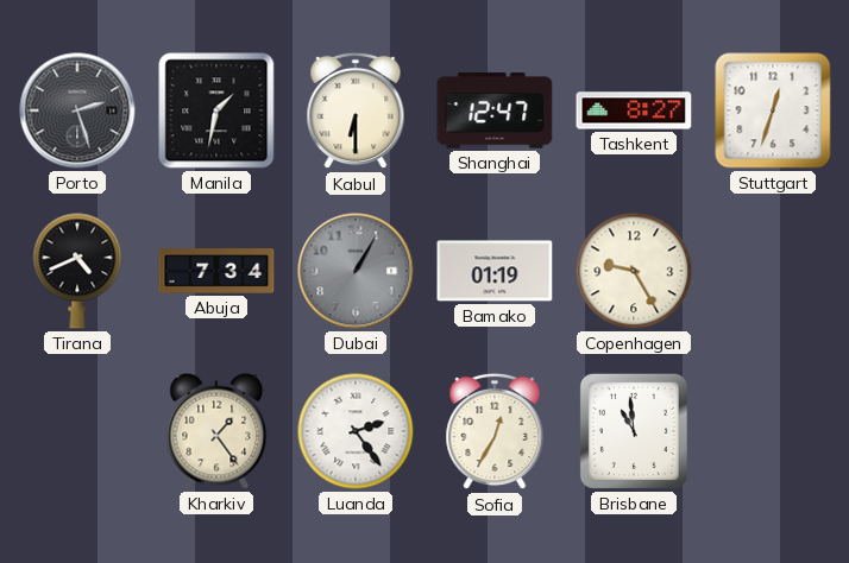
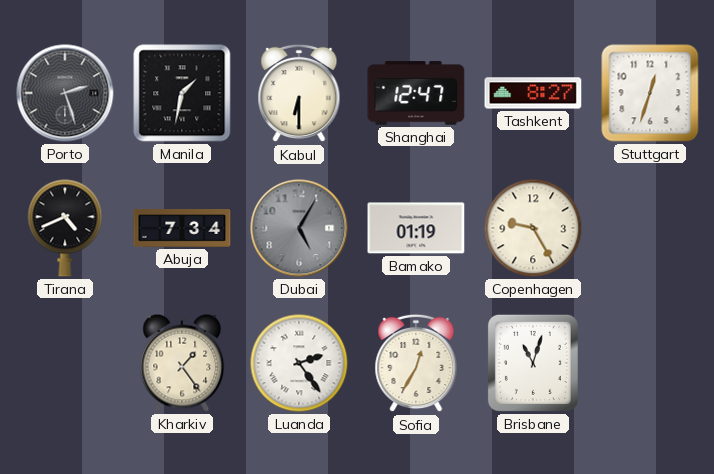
Dubai: 1:05 -> 5:05
Brisbane: 10:59 -> 11:03
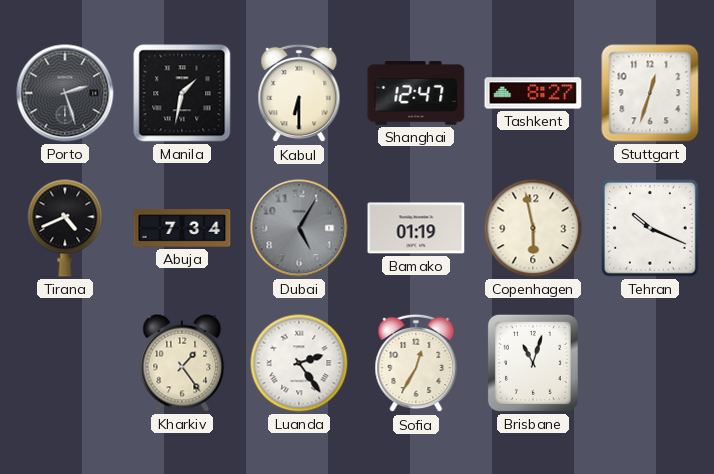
Copenhagen: 9:25 -> 5:58
Tehran: none -> 10:19
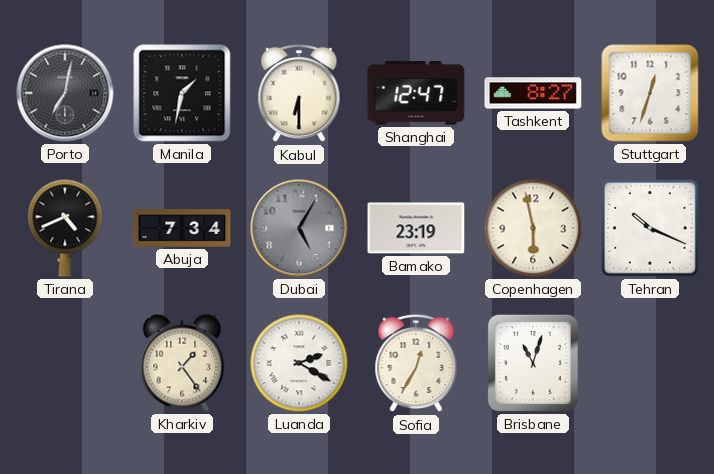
Porto: 2:27 -> 7:02
Bamako: 01:19 -> 23:19
Luanda: 2:24 -> 2:20
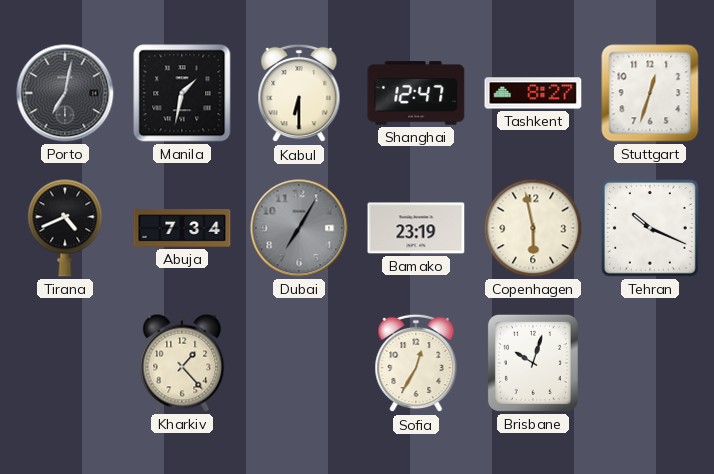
Dubai: 5:05 -> 7:05
Kharkiv: 1:24 -> 1:23
Luanda: 2:20 -> none
Brisbane: 11:03 -> 10:03
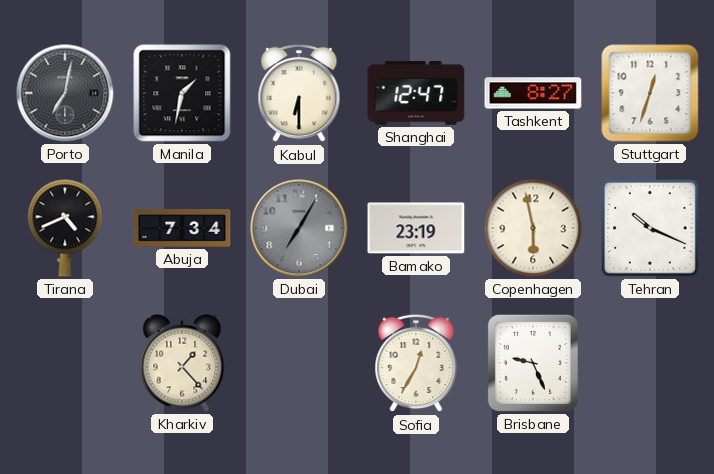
Brisbane: 10:03 -> 9:26
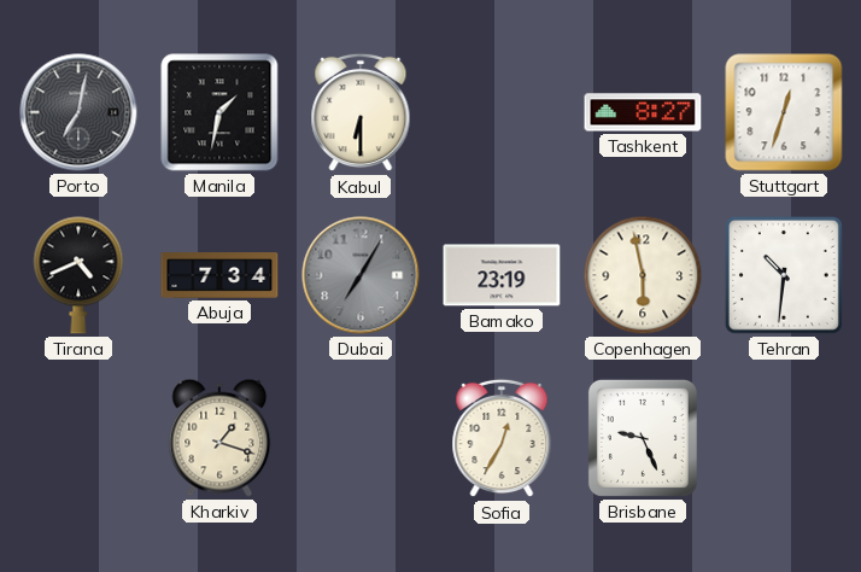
Shanghai: 12:47 -> none
Tehran: 10:19 -> 10:31
Kharkiv: 1:23 -> 1:18
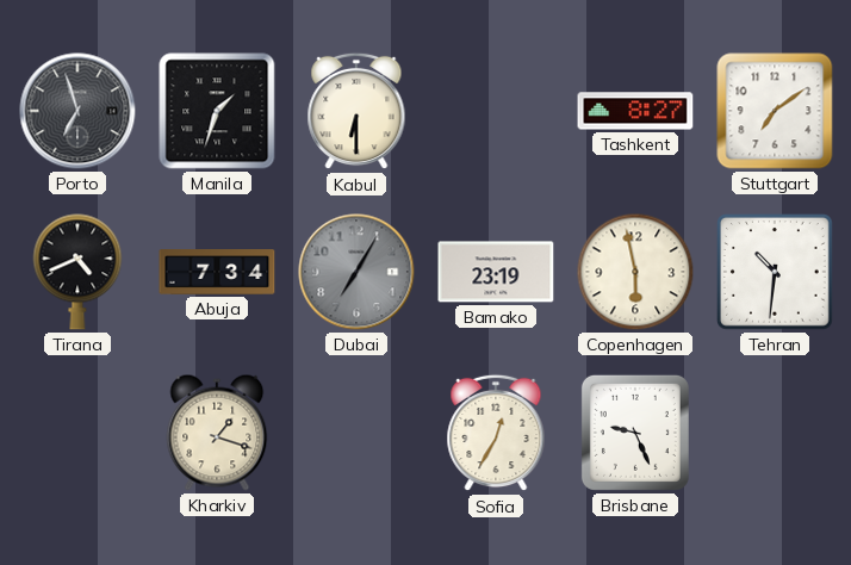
Porto: 7:02 -> 6:57
Manila: 1:32 -> 1:33
Stuttgart: 12:33 -> 7:09
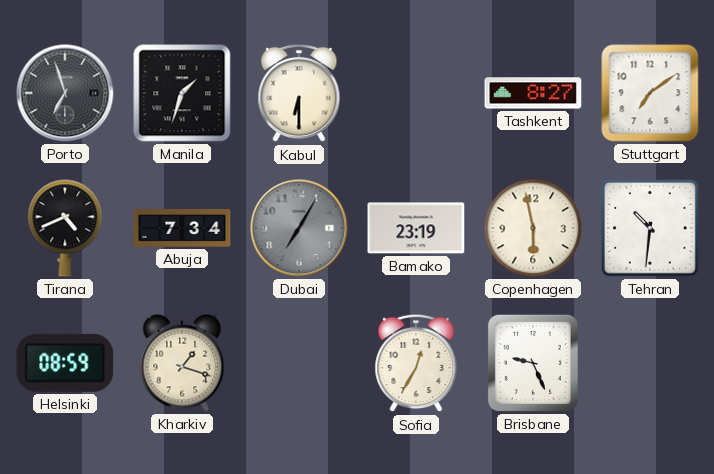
Helsinki: none -> 08:59
